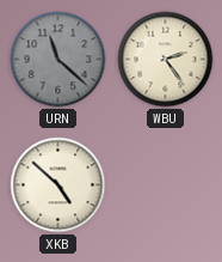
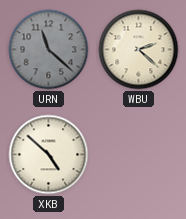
WBU: 2:24 -> 2:22
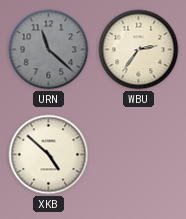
WBU: 2:22 -> 2:36
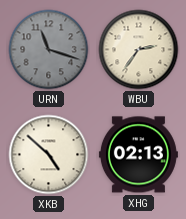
URN: 11:22 -> 11:18
XHG: none -> 02:13
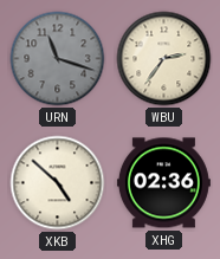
XHG: 02:13 -> 02:36
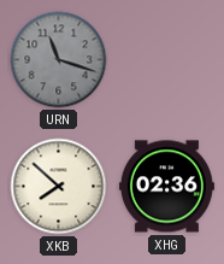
WBU: 2:36 -> none
XKB: 4:52 -> 7:52
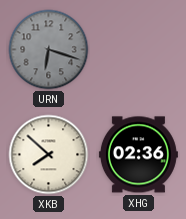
URN: 11:18 -> 6:18
